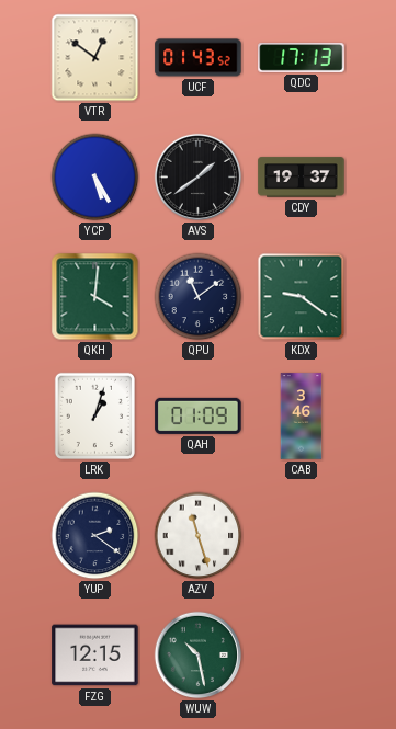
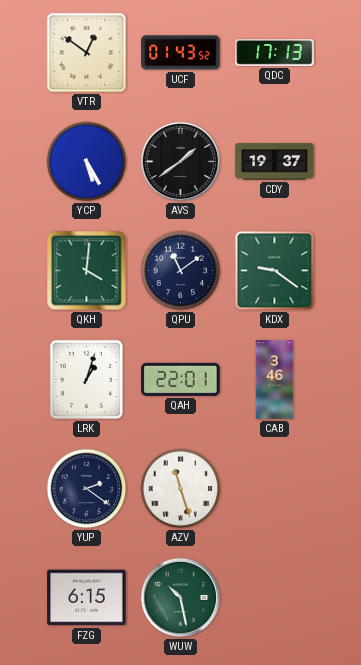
QAH: 01:09 -> 22:01
FZG: 12:15 -> 6:15
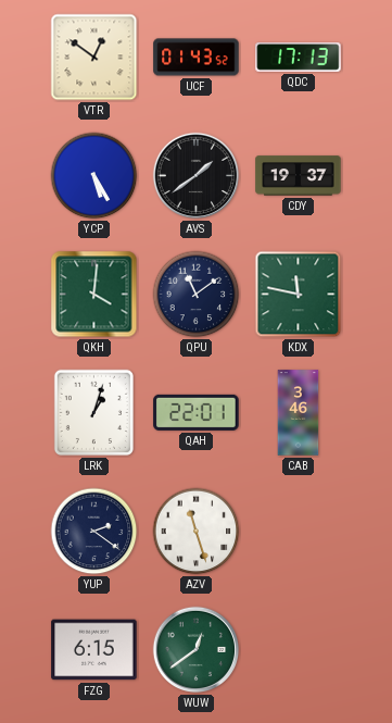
KDX: 9:21 -> 11:47
WUW: 10:28 -> 12:39
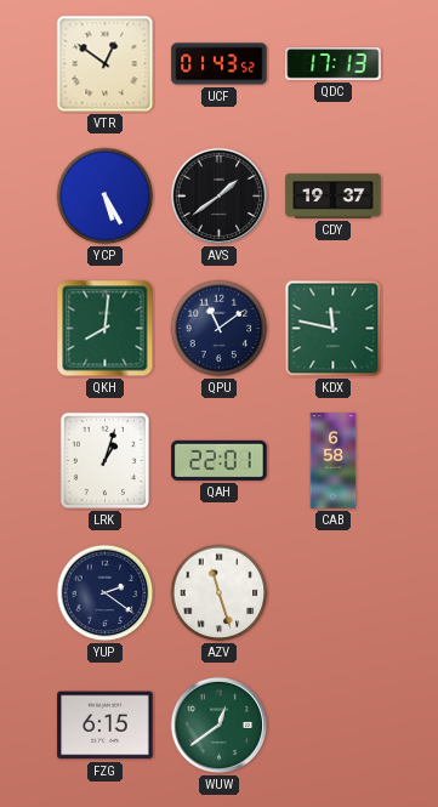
QKH: 4:01 -> 8:01
CAB: 3:46 -> 6:58
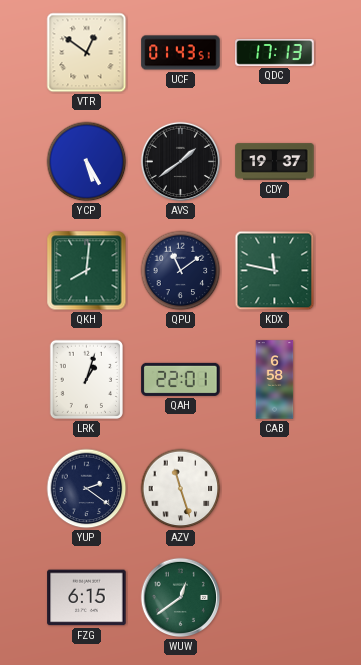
UCF: 01:43:52 -> 01:43:51
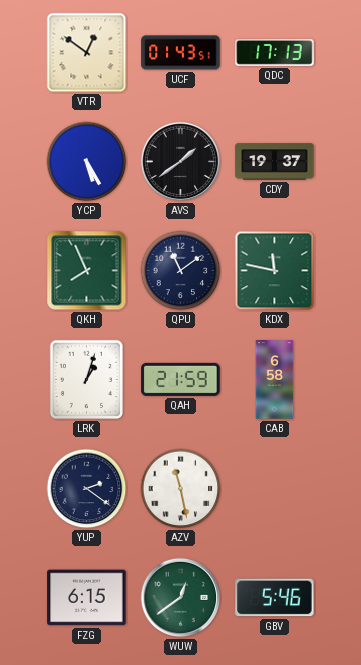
QKH: 8:01 -> 7:56
QAH: 22:01 -> 21:59
AZV: 11:27 -> 11:28
GBV: none -> 5:46
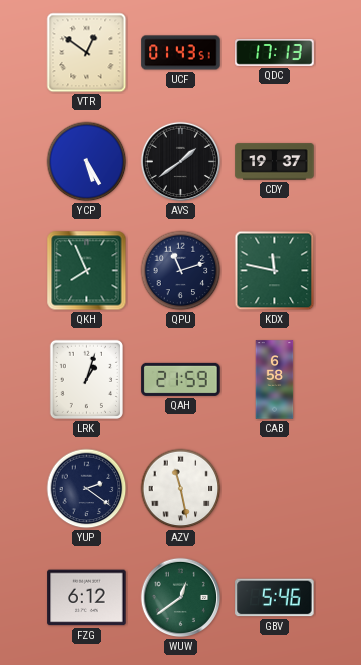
QPU: 11:09 -> 11:12
FZG: 6:15 -> 6:12
